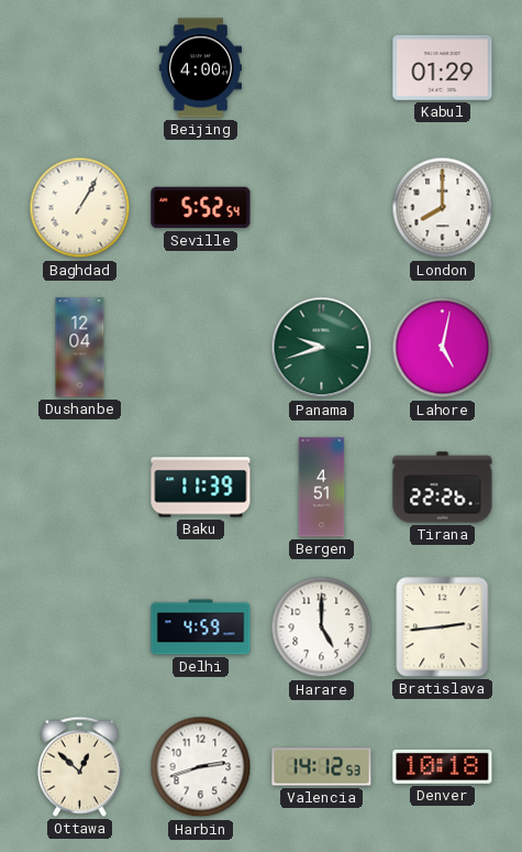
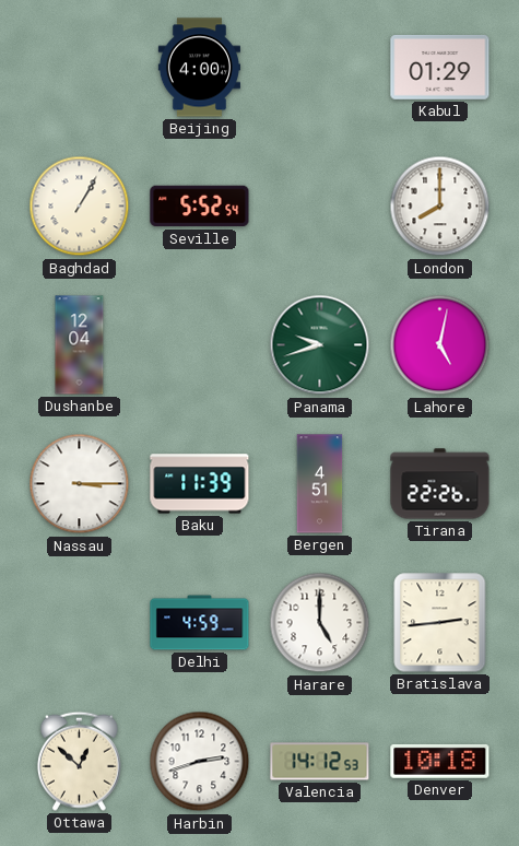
Nassau: none -> 3:15
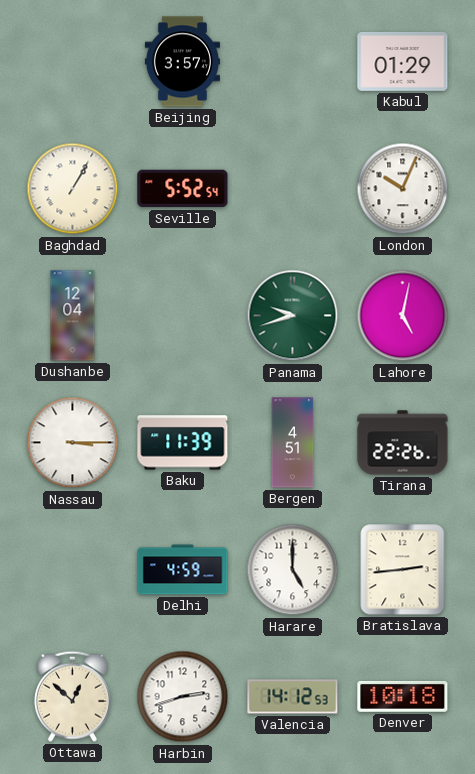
Beijing: 4:00 -> 3:57
London: 8:00 -> 10:04
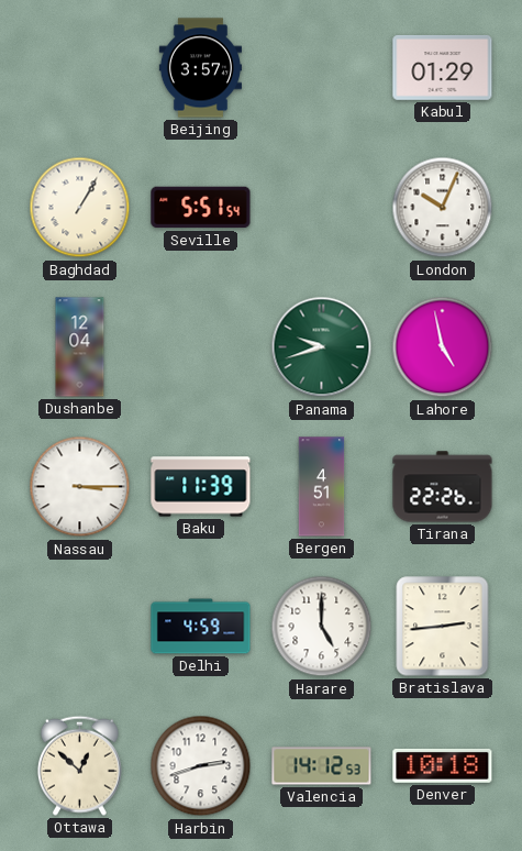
Seville: 5:52 -> 5:51
Lahore: 5:02 -> 4:58
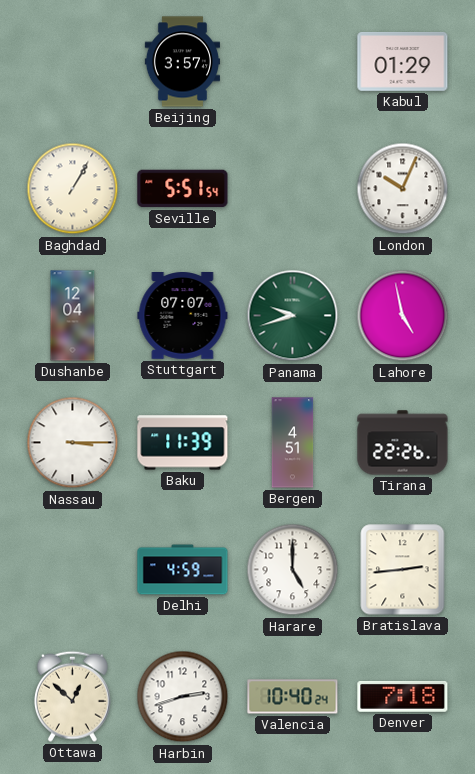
Stuttgart: none -> 07:07
Valencia: 14:12 -> 10:40
Denver: 10:18 -> 7:18
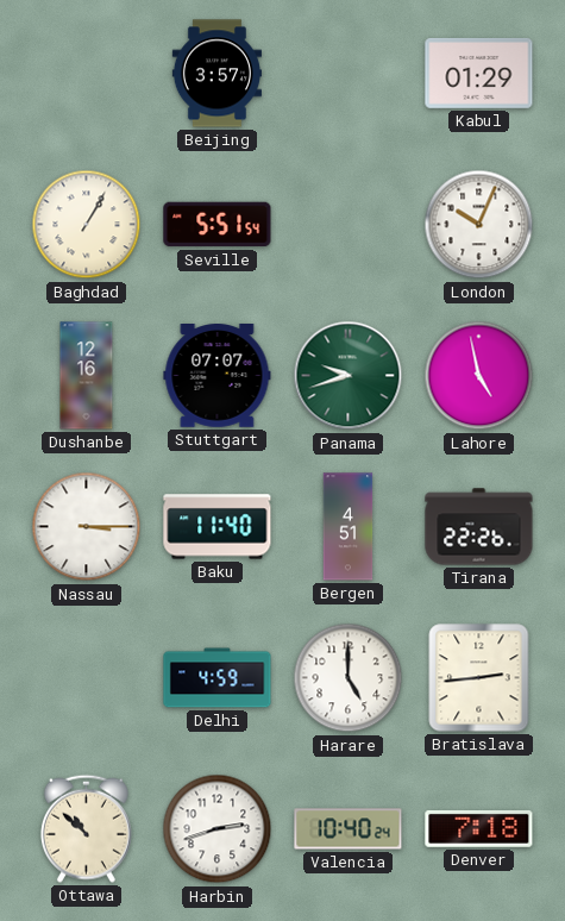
Dushanbe: 12:04 -> 12:16
Baku: 11:39 -> 11:40
Ottawa: 12:52 -> 10:52
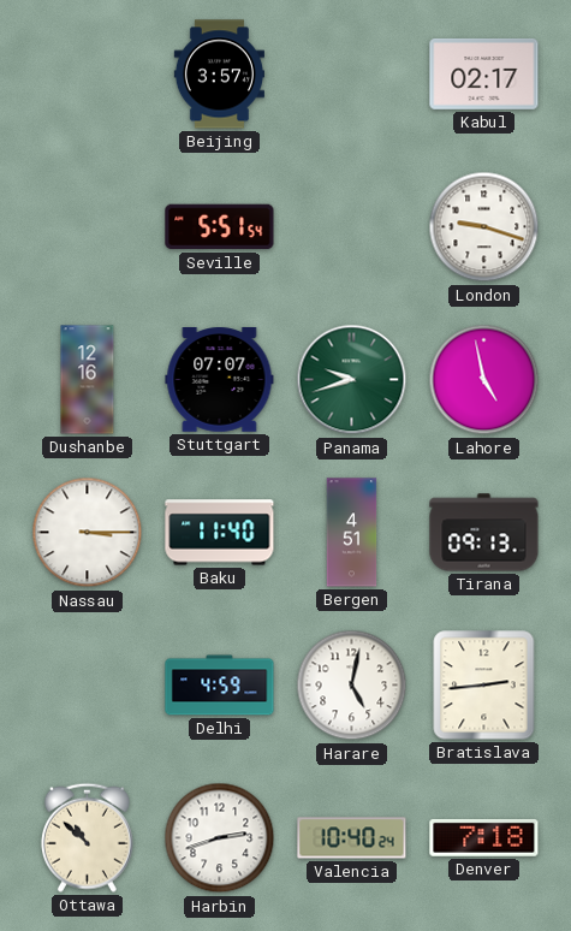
Kabul: 01:29 -> 02:17
Baghdad: 1:05 -> none
London: 10:04 -> 9:18
Tirana: 22:26 -> 09:13
Harare: 5:00 -> 5:02
